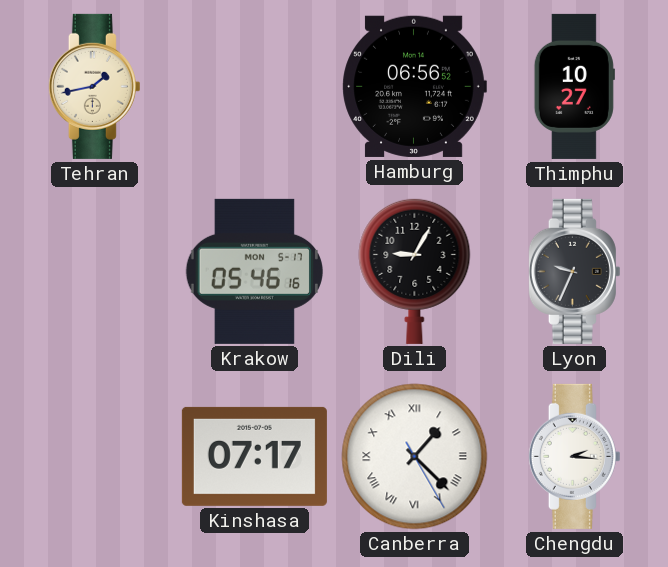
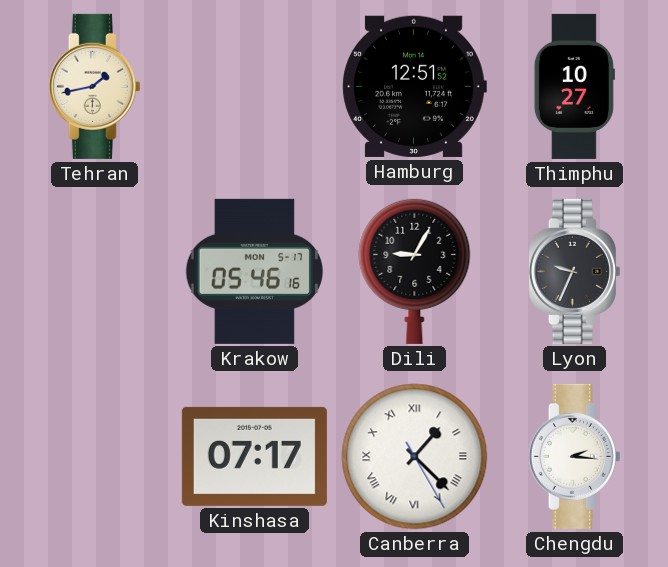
Hamburg: 06:56 -> 12:51
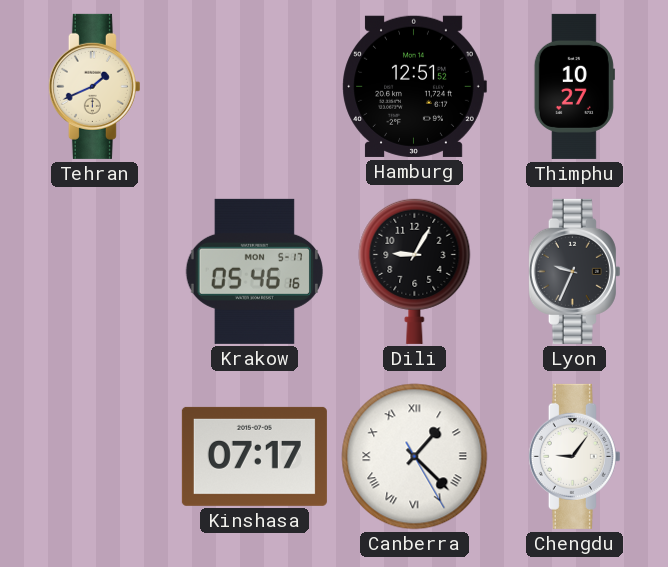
Tehran: 1:43 -> 1:41
Chengdu: 2:16 -> 9:06
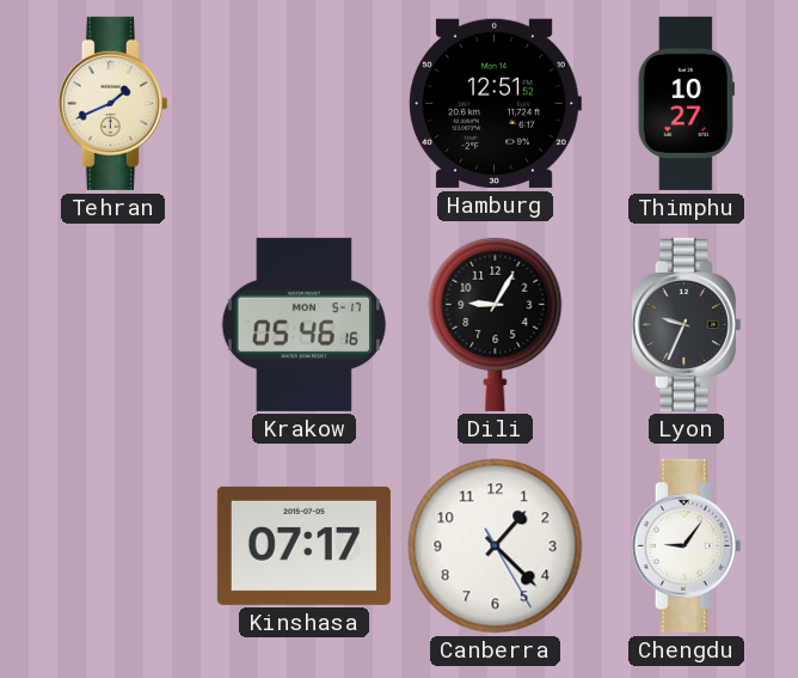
Canberra numerals: Roman -> Arabic
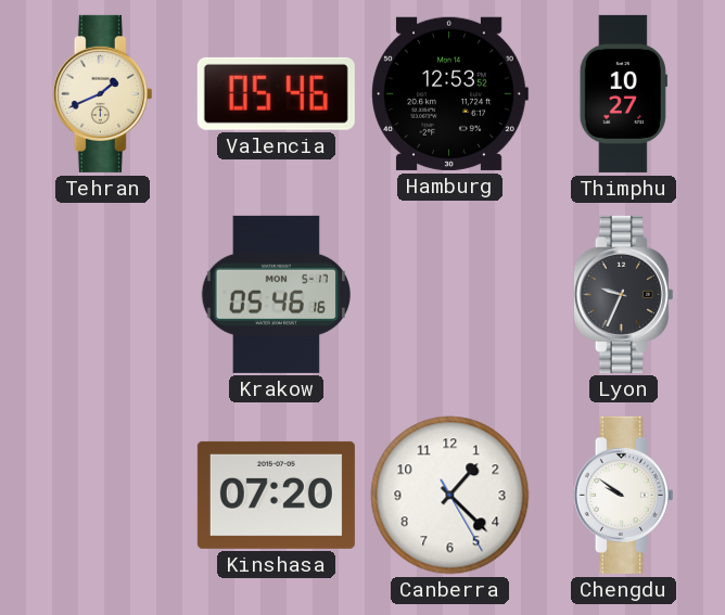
Valencia: none -> 05:46
Hamburg: 12:51 -> 12:53
Dili: 9:05 -> none
Kinshasa: 07:17 -> 07:20
Chengdu: 9:06 -> 9:51
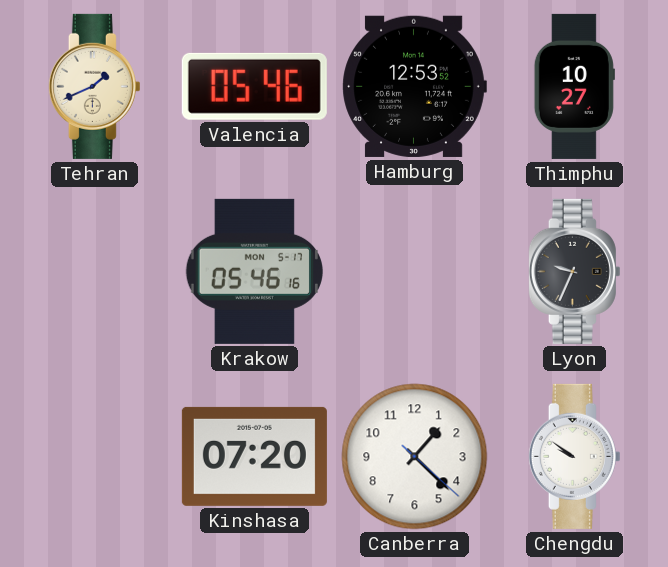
Canberra: 1:22:25 -> 1:22:22
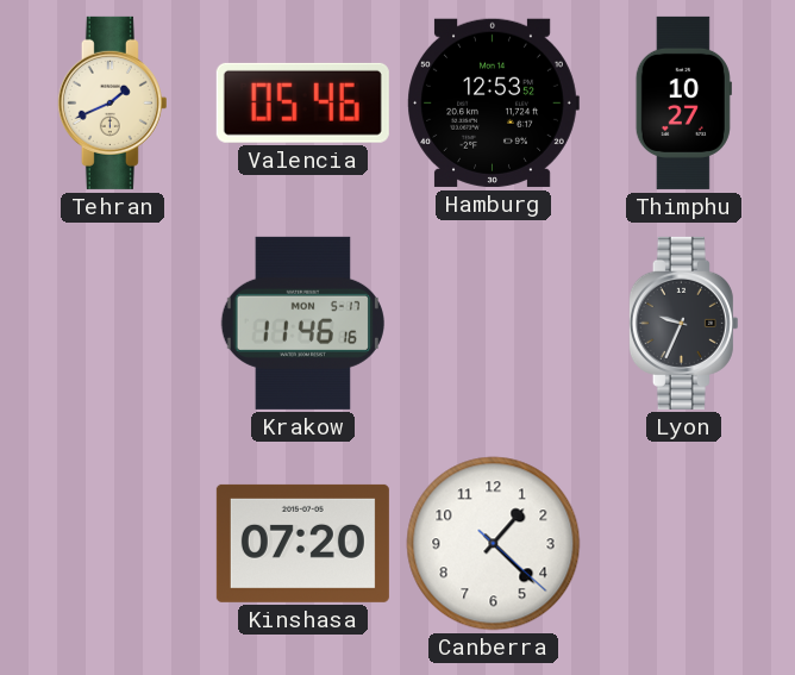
Krakow: 05:46 -> 11:46
Chengdu: 9:51 -> none
